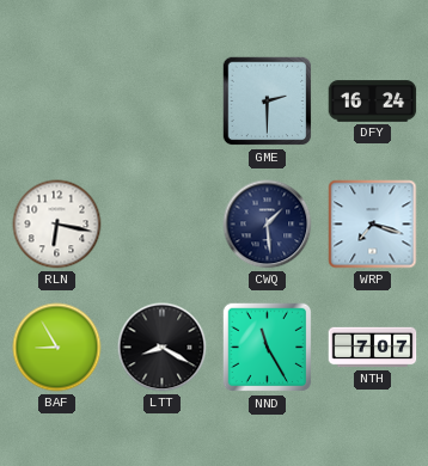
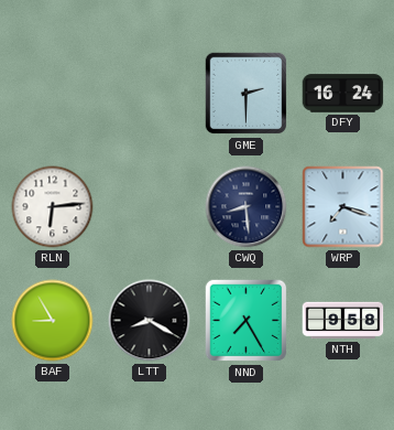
RLN: 6:17 -> 6:14
CWQ: 1:29 -> 8:29
NND: 11:25 -> 7:25
NTH: 7:07 -> 9:58
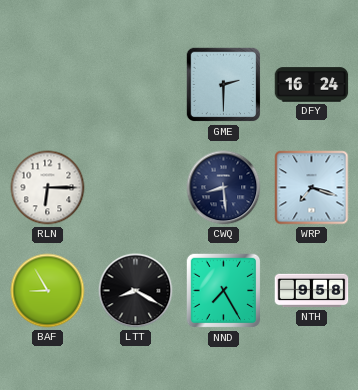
RLN: 6:14 -> 6:15
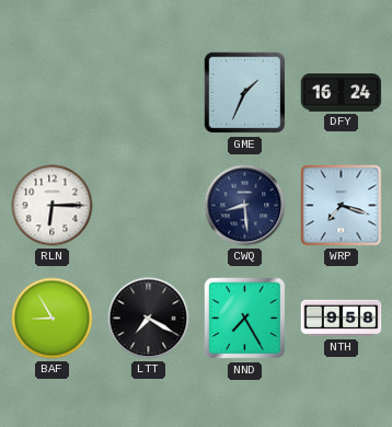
GME: 2:30 -> 1:34
LTT: 8:20 -> 7:20
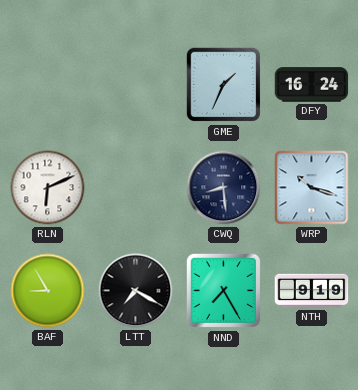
RLN: 6:15 -> 6:11
WRP: 7:18 -> 10:18
NTH: 9:58 -> 9:19
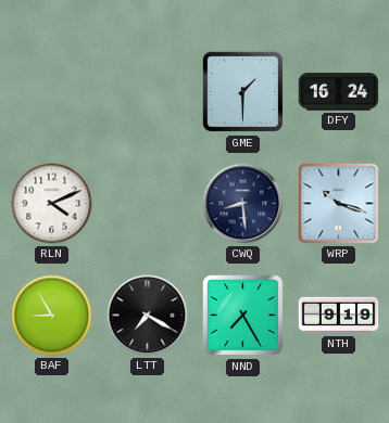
GME: 1:34 -> 1:30
RLN: 6:11 -> 4:11
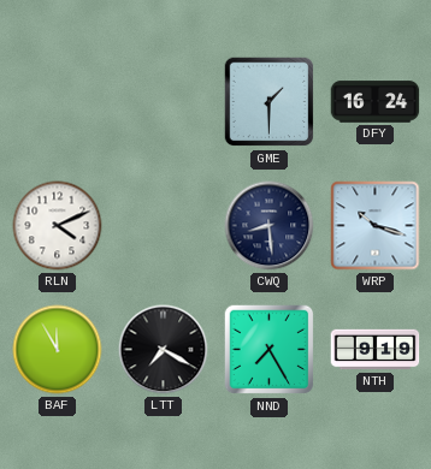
BAF: 8:55 -> 11:55
